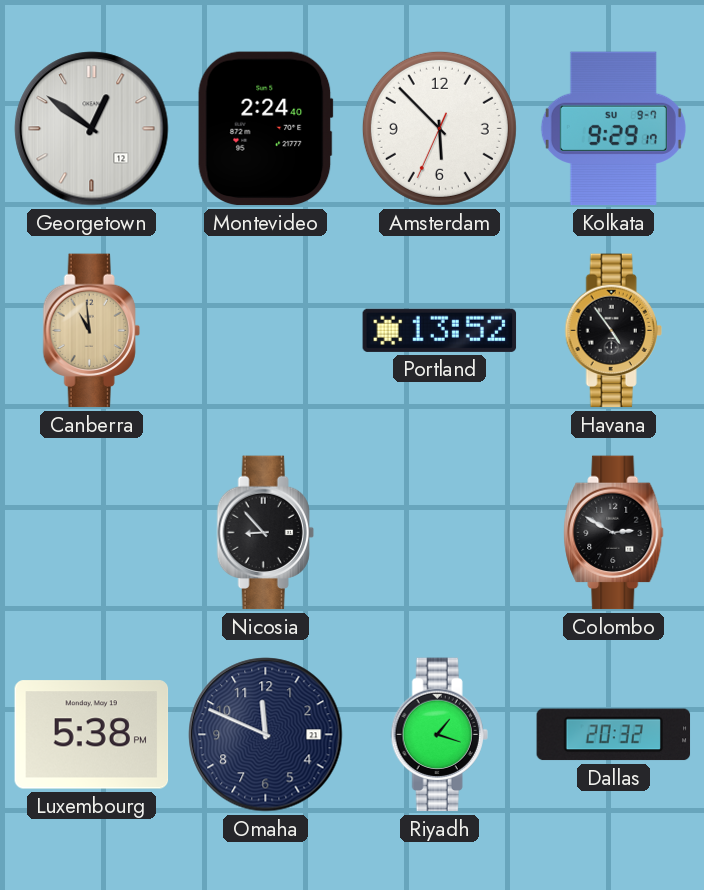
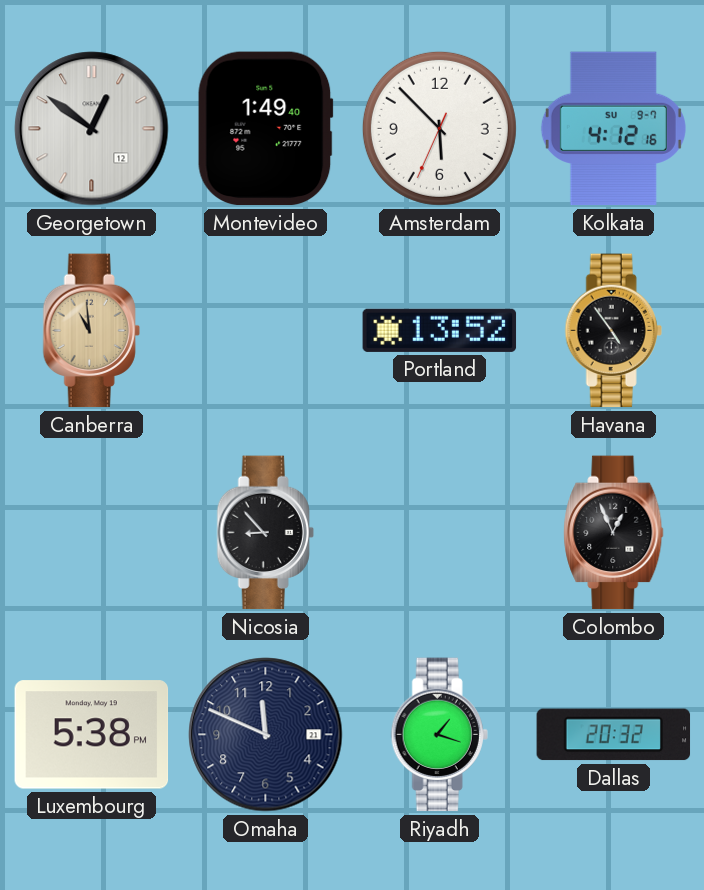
Montevideo: 2:24 -> 1:49
Kolkata: 9:29 -> 4:12
Colombo: 2:50 -> 12:56
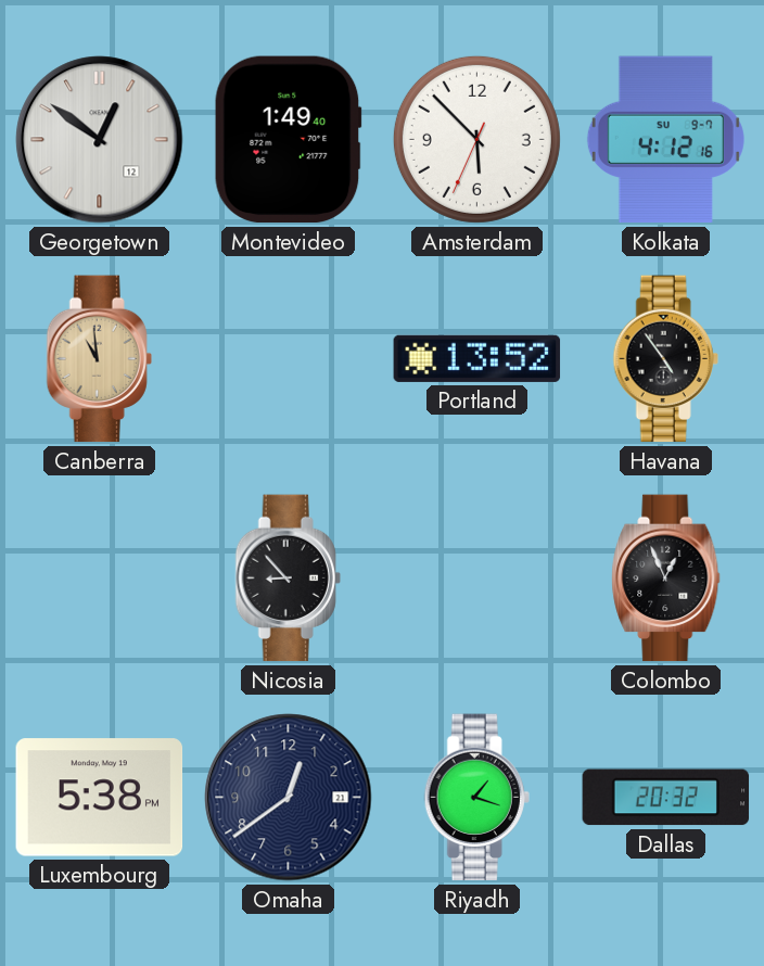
Omaha: 11:49 -> 12:39
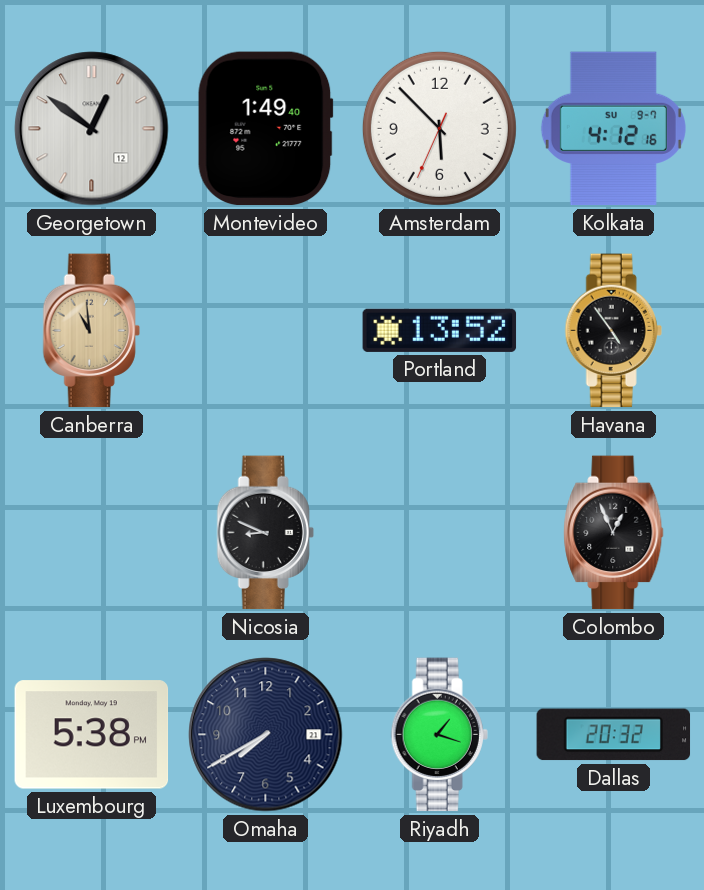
Nicosia: 8:53 -> 8:49
Omaha: 12:39 -> 7:40
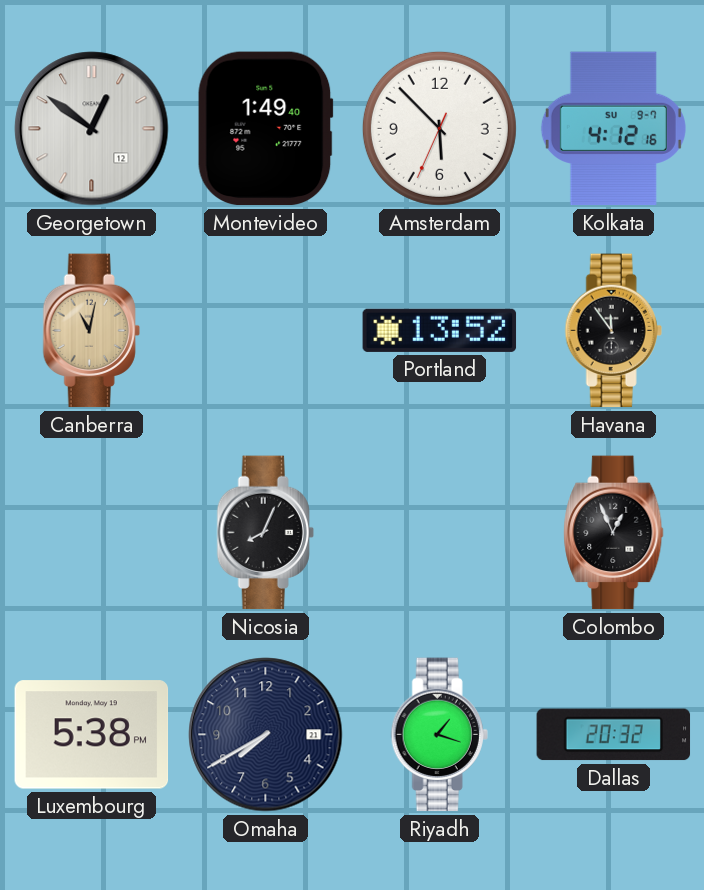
Canberra: 10:59 -> 11:02
Havana: 4:54 -> 11:54
Nicosia: 8:49 -> 8:04
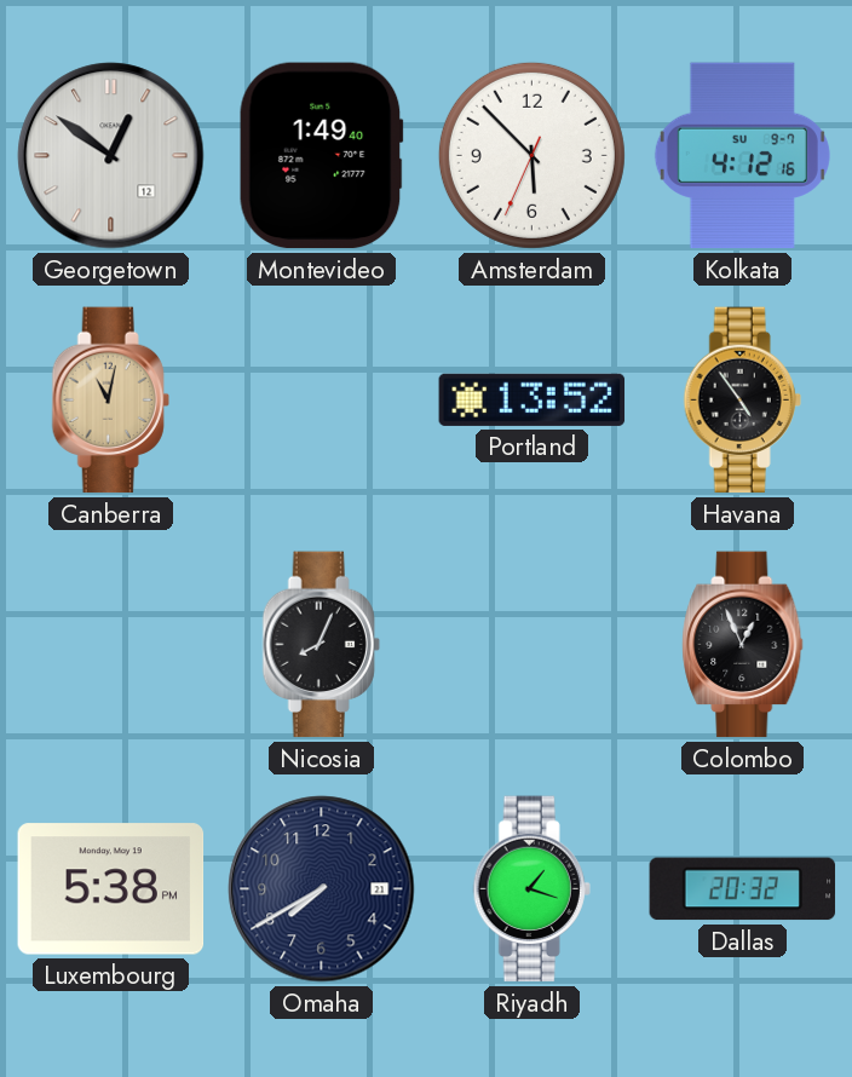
Havana: 11:54 -> 4:54
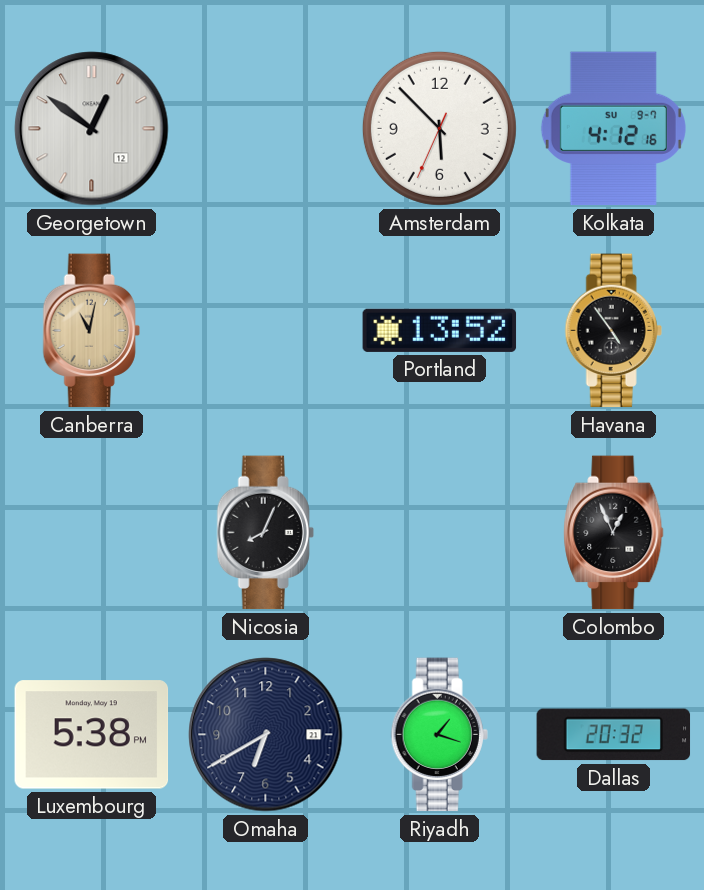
Montevideo: 1:49 -> none
Omaha: 7:40 -> 6:40
